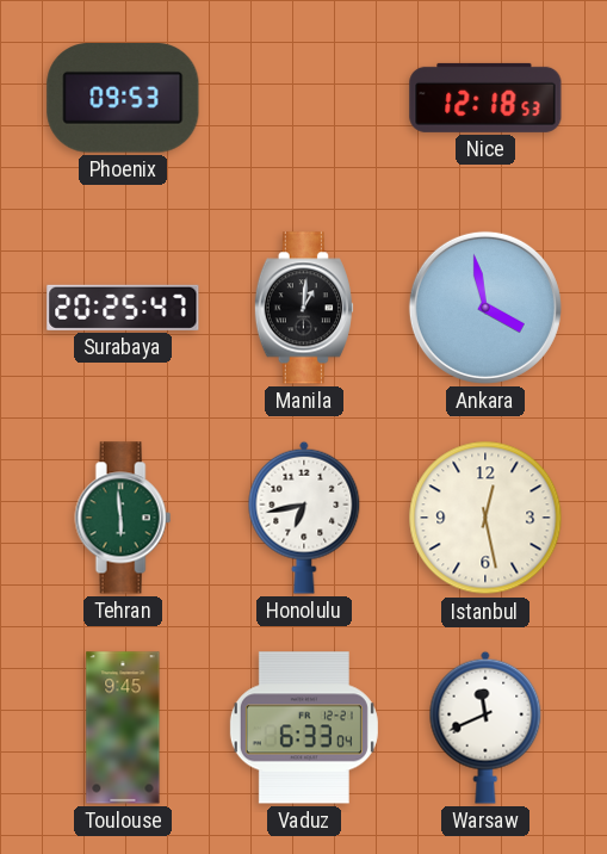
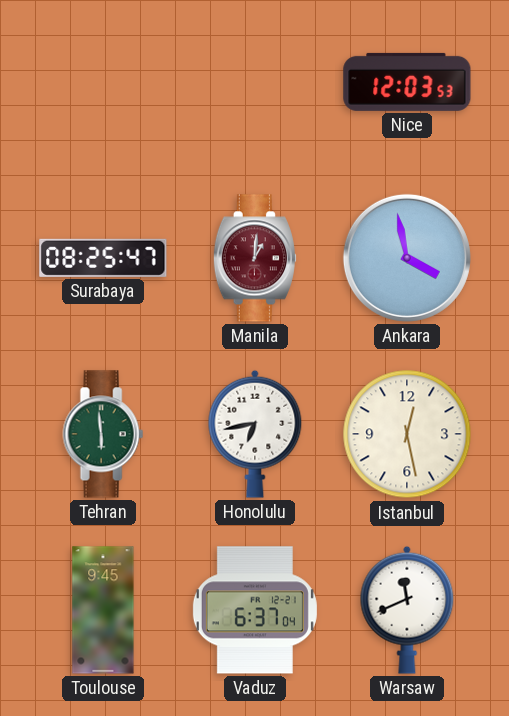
Phoenix: 09:53 -> none
Nice: 12:18 -> 12:03
Surabaya: 20:25 -> 08:25
Manila dial: black -> burgundy
Vaduz: 6:33 -> 6:37
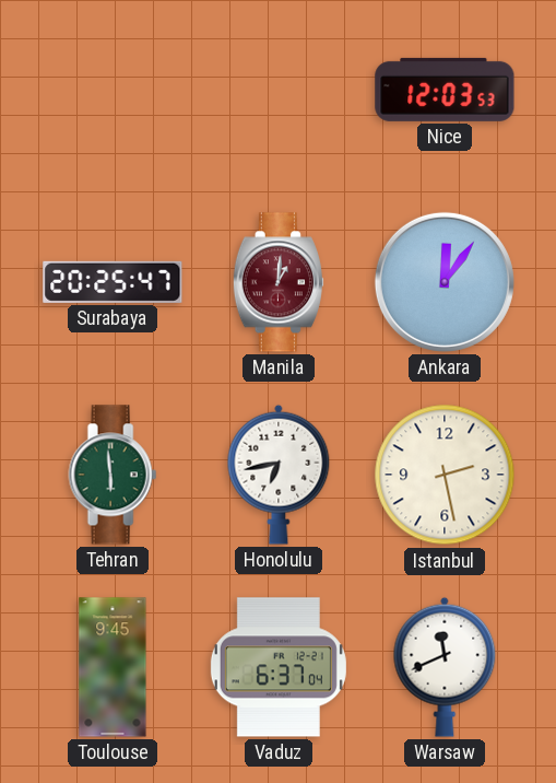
Surabaya: 08:25 -> 20:25
Ankara: 3:58 -> 12:06
Istanbul: 12:28 -> 2:28
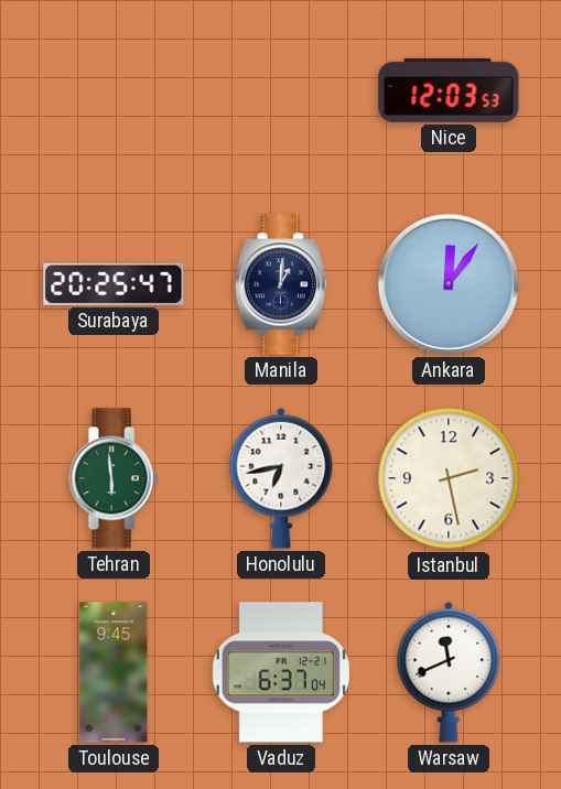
Manila dial: burgundy -> navy
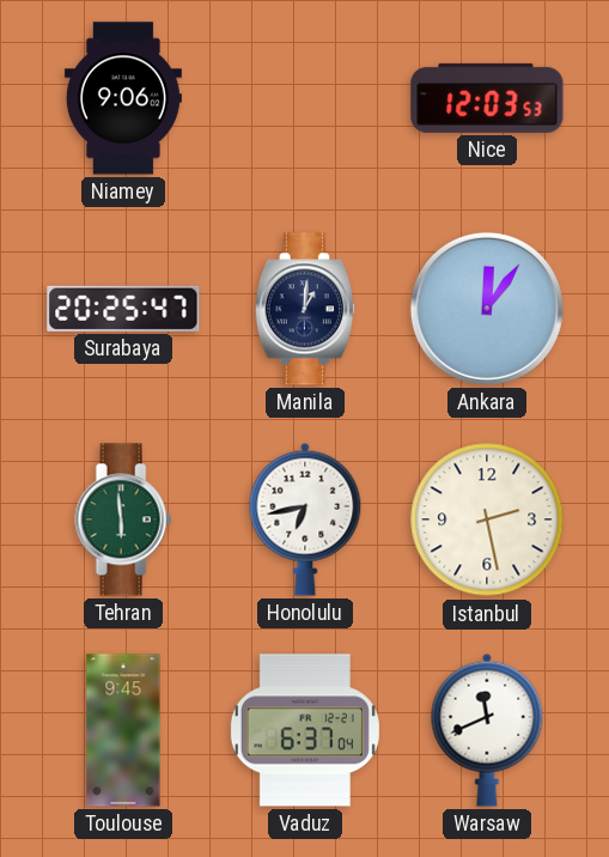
Niamey: none -> 9:06
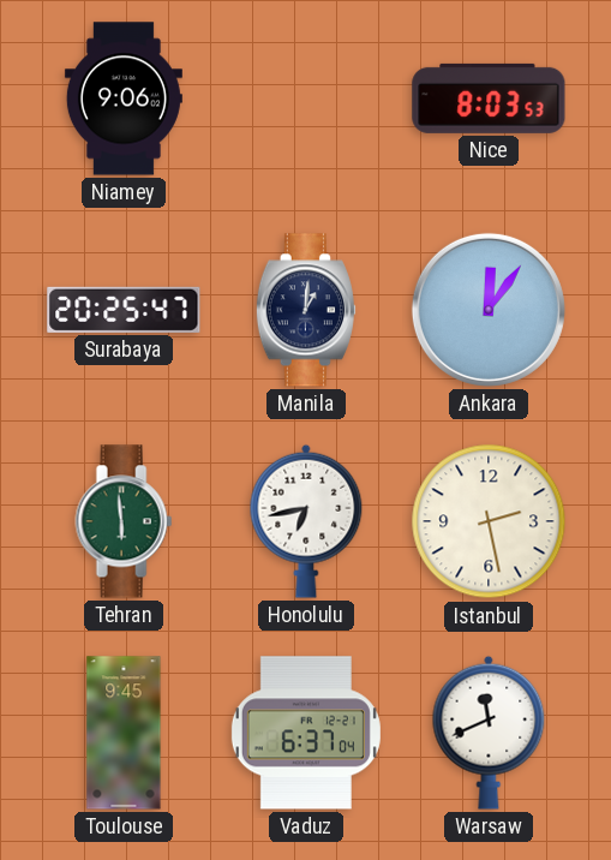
Nice: 12:03 -> 8:03
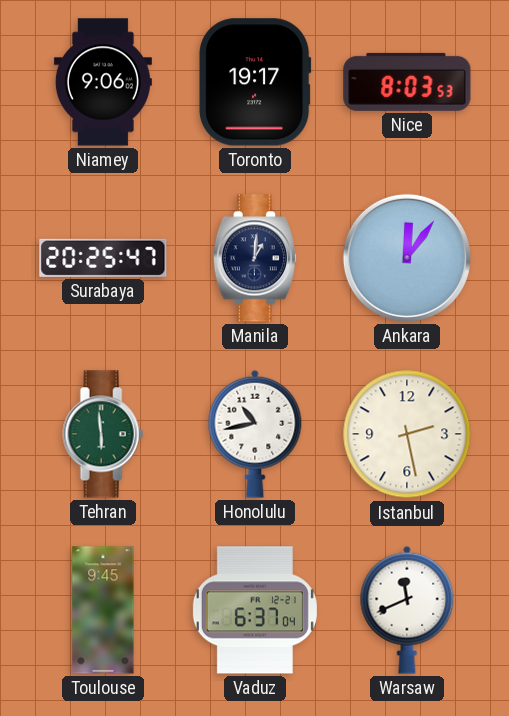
Toronto: none -> 19:17
Honolulu: 6:43 -> 10:43
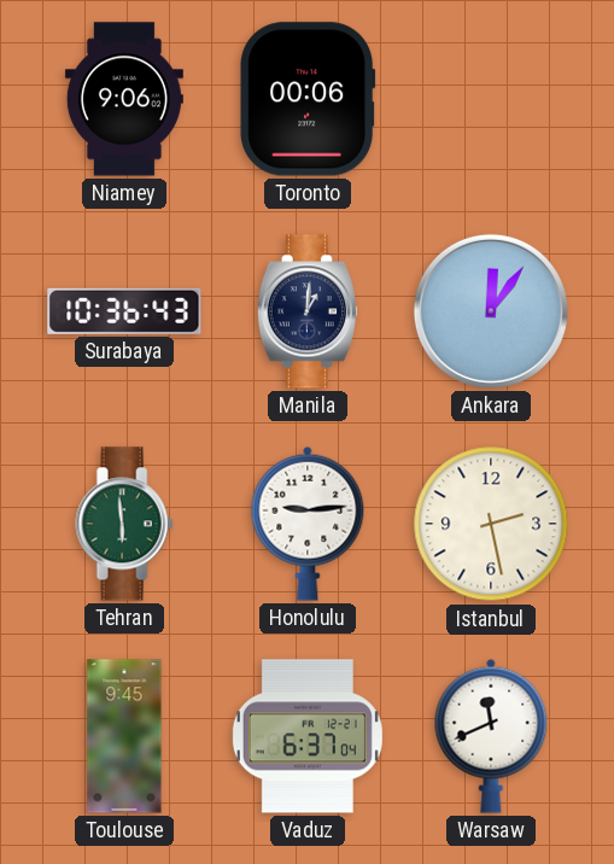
Toronto: 19:17 -> 00:06
Nice: 8:03 -> none
Surabaya: 20:25 -> 10:36
Honolulu: 10:43 -> 9:14
